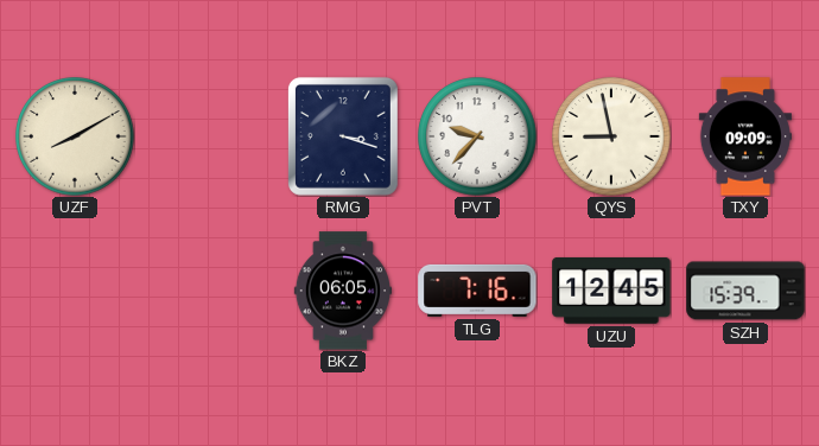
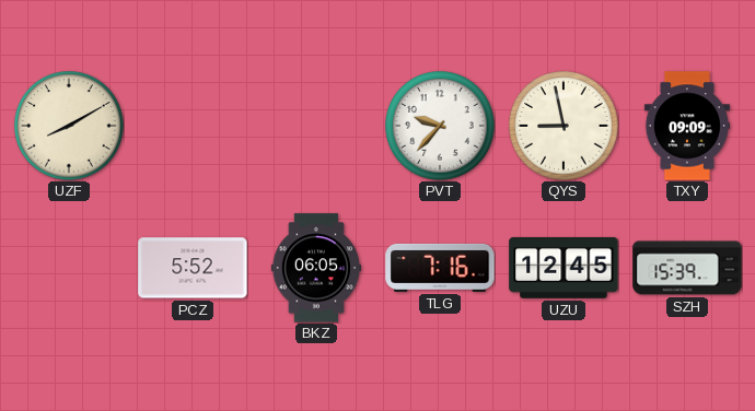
RMG: 3:18 -> none
PCZ: none -> 5:52
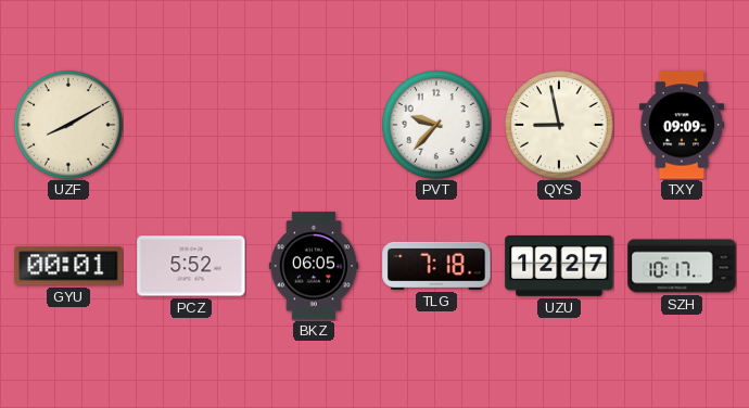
GYU: none -> 00:01
TLG: 7:16 -> 7:18
UZU: 12:45 -> 12:27
SZH: 15:39 -> 10:17
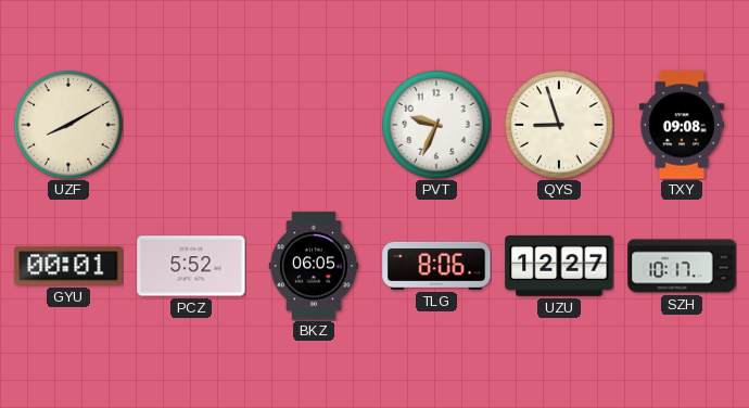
PVT: 9:37 -> 9:34
QYS: 8:58 -> 8:57
TXY: 09:09 -> 09:08
TLG: 7:18 -> 8:06
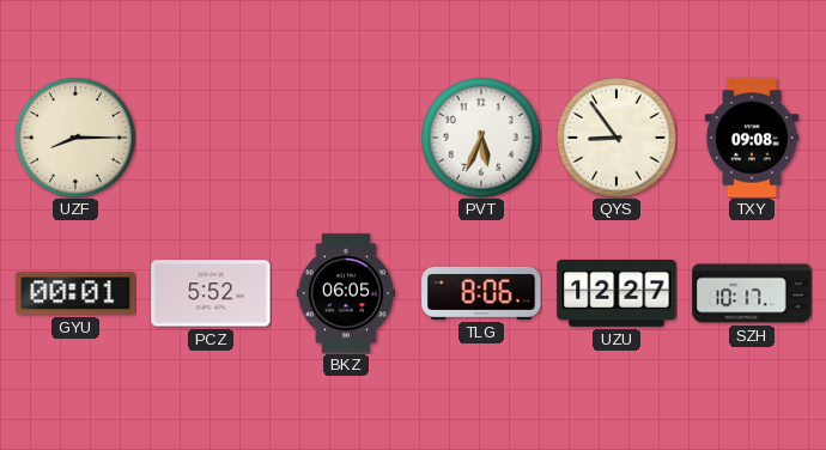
UZF: 8:10 -> 8:15
PVT: 9:34 -> 5:34
QYS: 8:57 -> 8:54
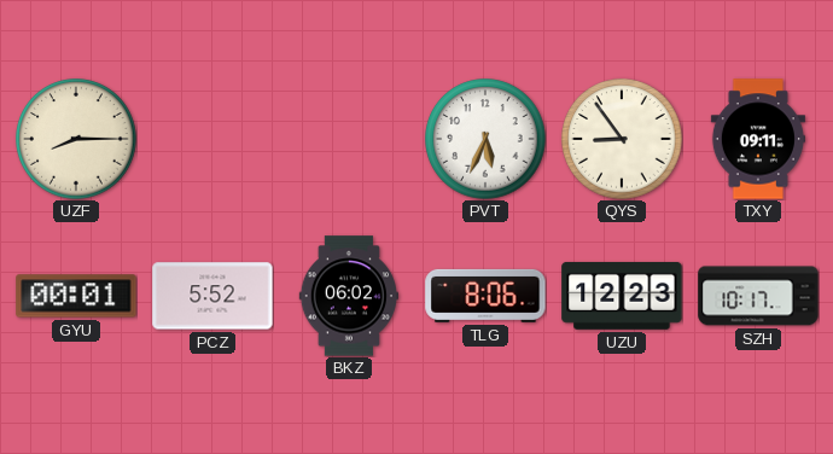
TXY: 09:08 -> 09:11
BKZ: 06:05 -> 06:02
UZU: 12:27 -> 12:23
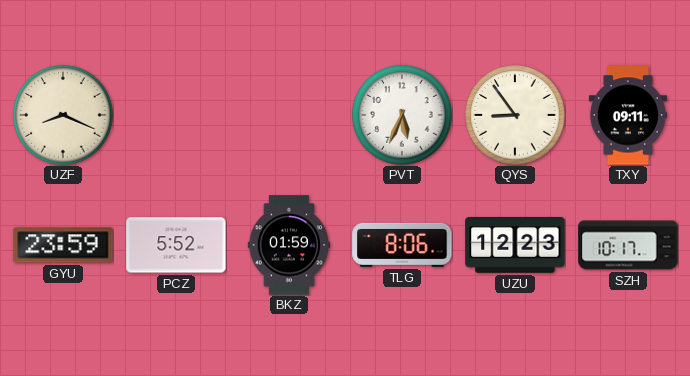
UZF: 8:15 -> 8:19
GYU: 00:01 -> 23:59
BKZ: 06:02 -> 01:59
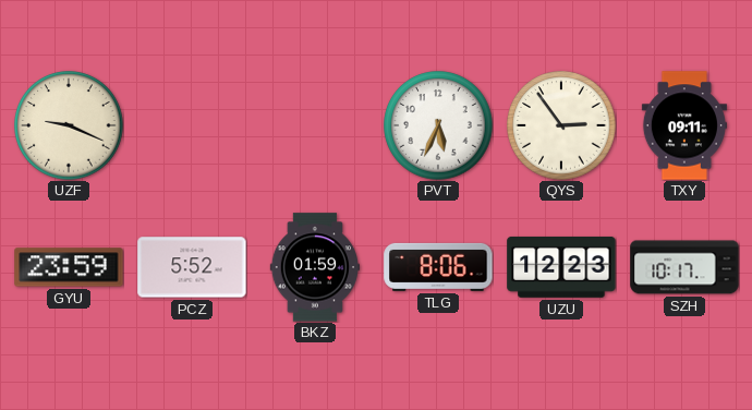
UZF: 8:19 -> 9:19
QYS: 8:54 -> 2:54
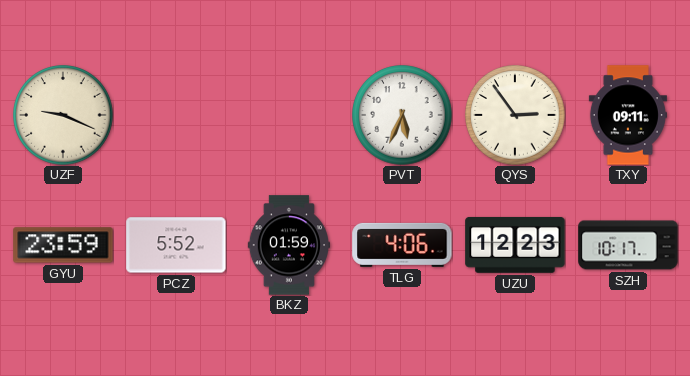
TLG: 8:06 -> 4:06
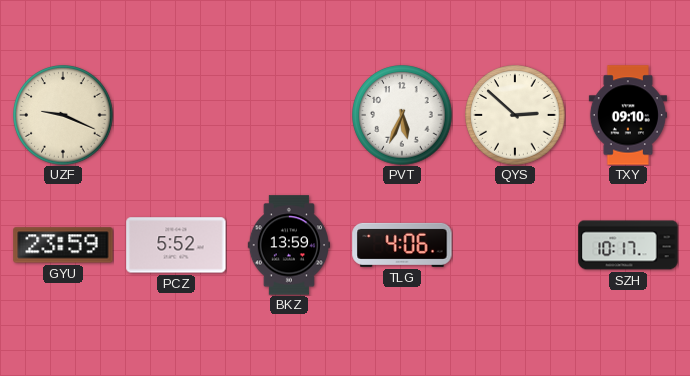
QYS: 2:54 -> 2:52
TXY: 09:11 -> 09:10
BKZ: 01:59 -> 13:59
UZU: 12:23 -> none
